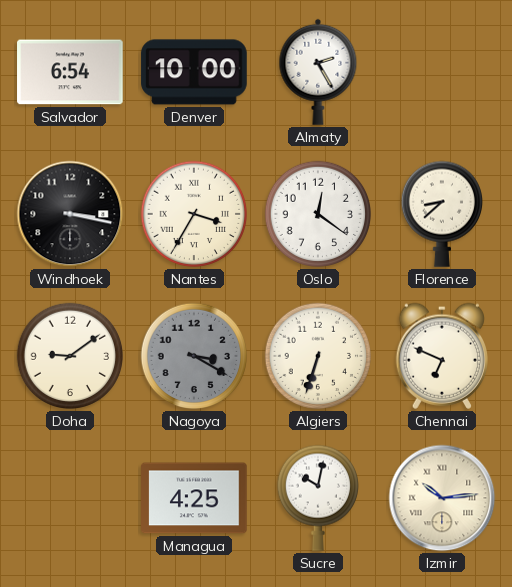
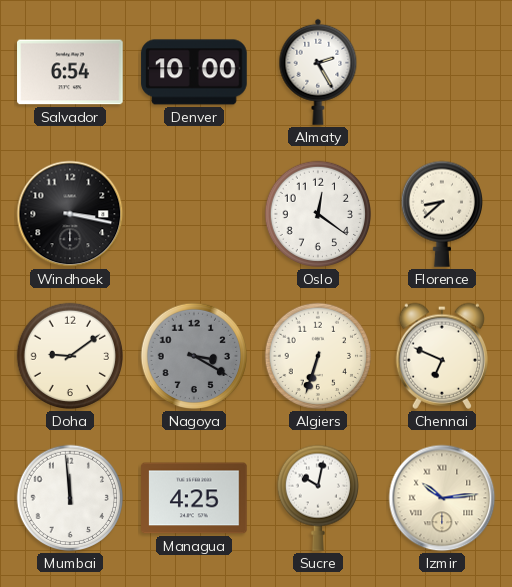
Nantes: 3:35 -> none
Mumbai: none -> 11:59
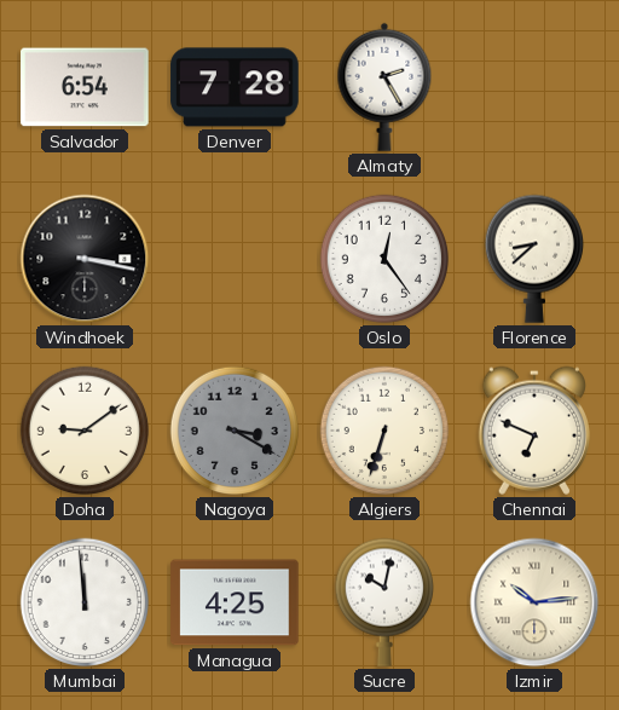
Denver: 10:00 -> 7:28
Oslo: 12:21 -> 12:24
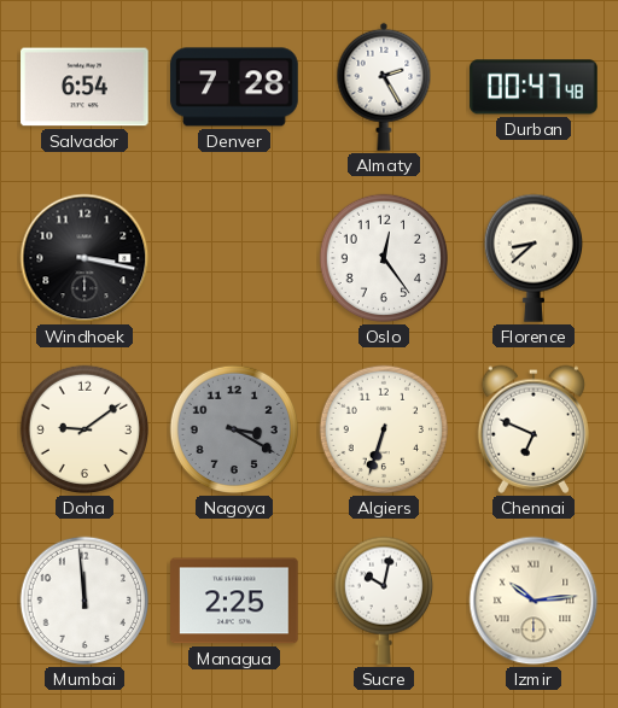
Durban: none -> 00:47
Managua: 4:25 -> 2:25
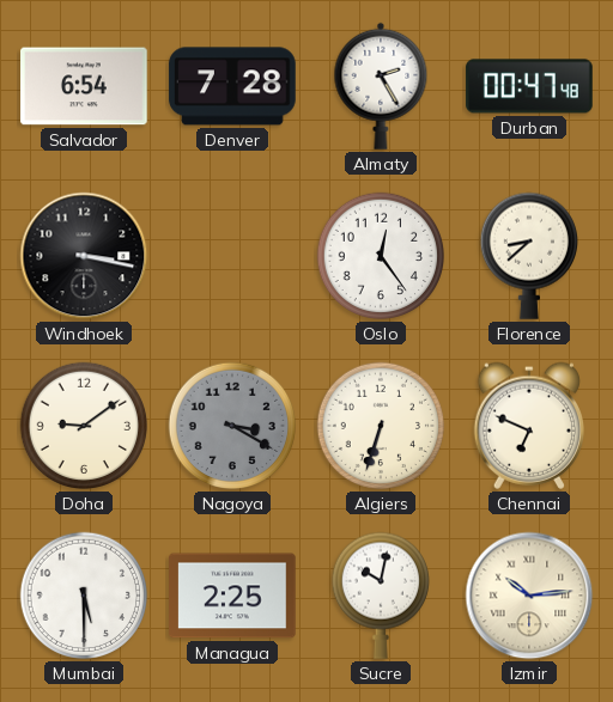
Mumbai: 11:59 -> 5:30
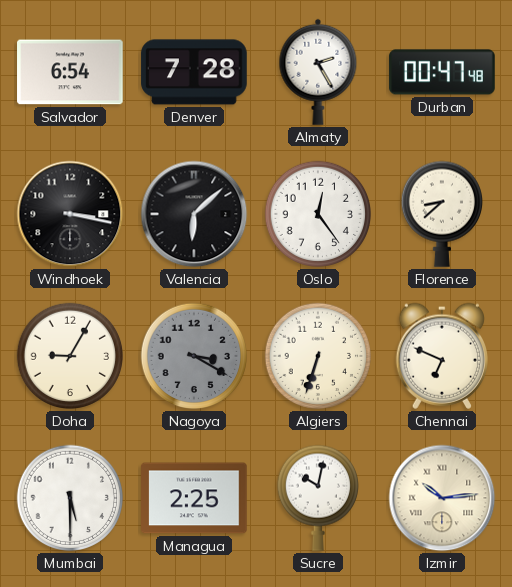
Valencia: none -> 6:08
Doha: 9:09 -> 9:05
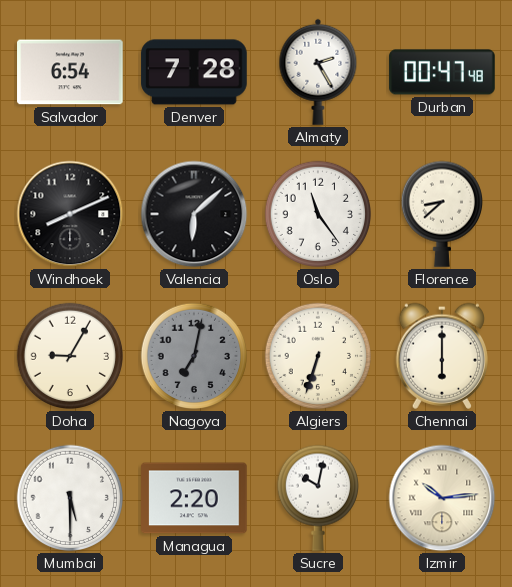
Windhoek: 3:17 -> 8:11
Oslo: 12:24 -> 11:24
Nagoya: 3:20 -> 7:02
Chennai: 6:49 -> 6:00
Managua: 2:25 -> 2:20
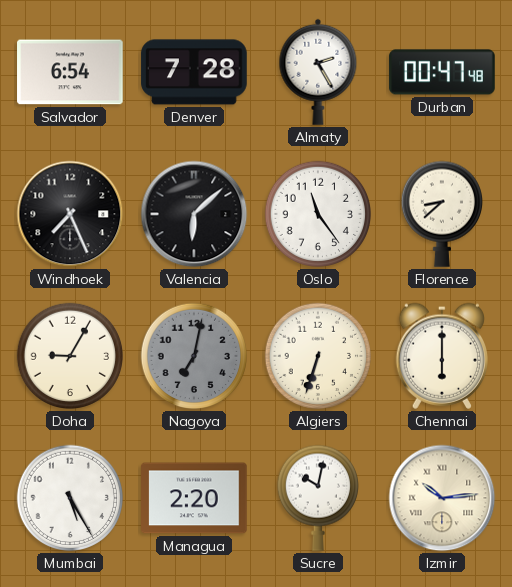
Windhoek: 8:11 -> 7:26
Mumbai: 5:30 -> 5:25
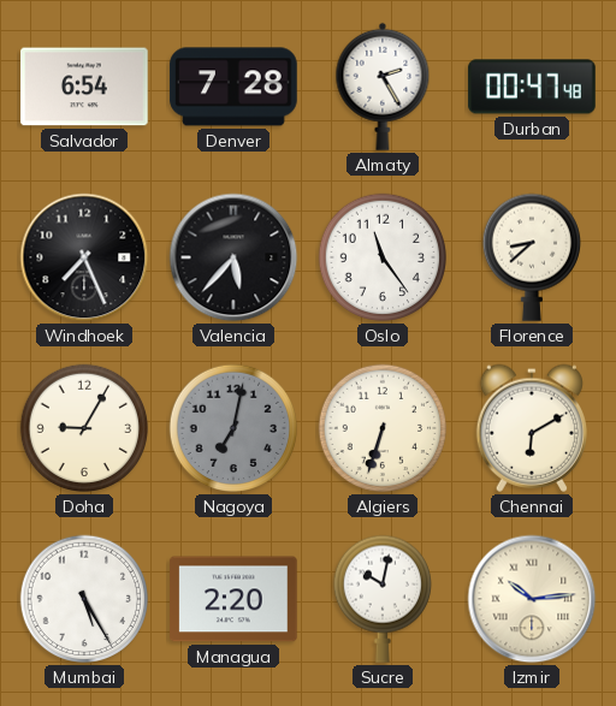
Valencia: 6:08 -> 5:37
Chennai: 6:00 -> 6:10
